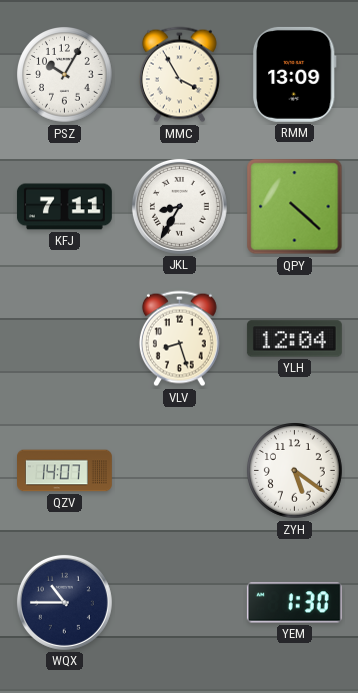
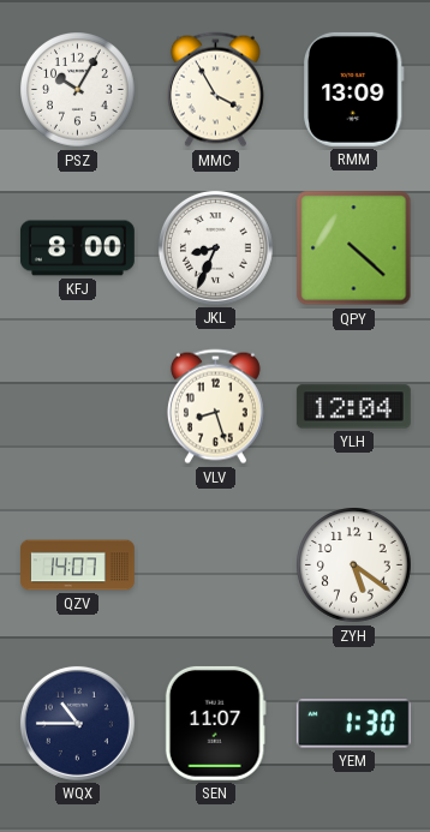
KFJ: 7:11 -> 8:00
JKL: 8:35 -> 8:34
SEN: none -> 11:07
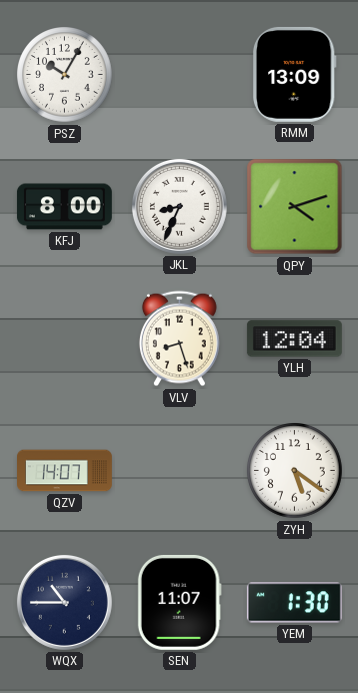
MMC: 3:55 -> none
QPY: 4:22 -> 4:12
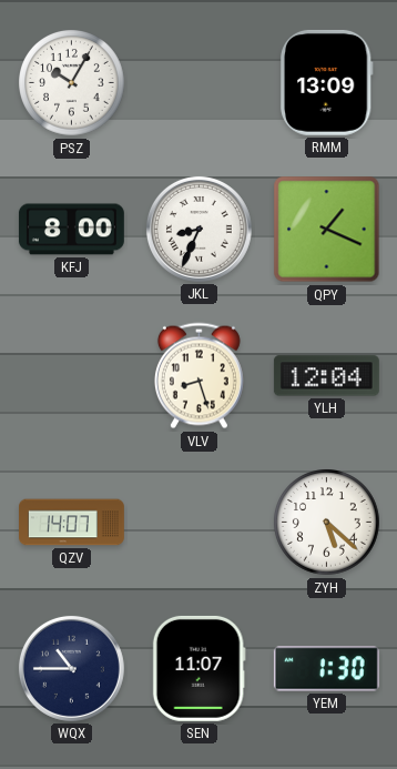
QPY: 4:12 -> 1:19
ZYH: 5:21 -> 5:22
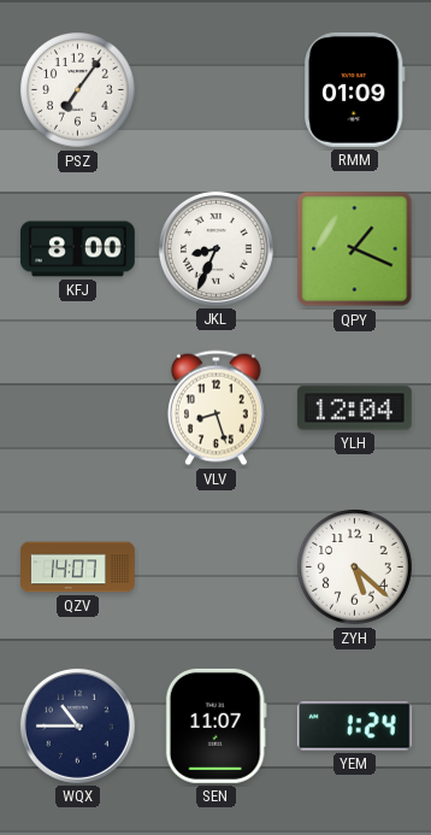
PSZ: 10:05 -> 7:06
RMM: 13:09 -> 01:09
YEM: 1:30 -> 1:24
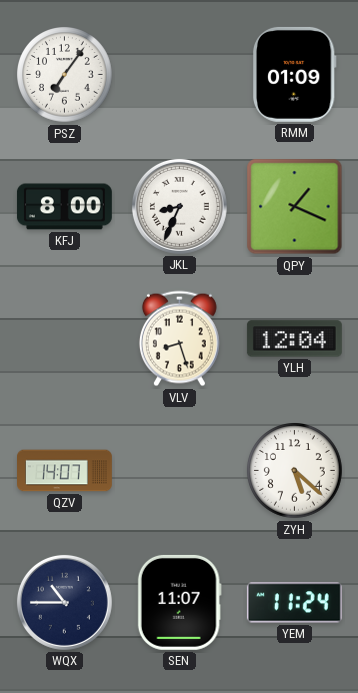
YEM: 1:24 -> 11:24
